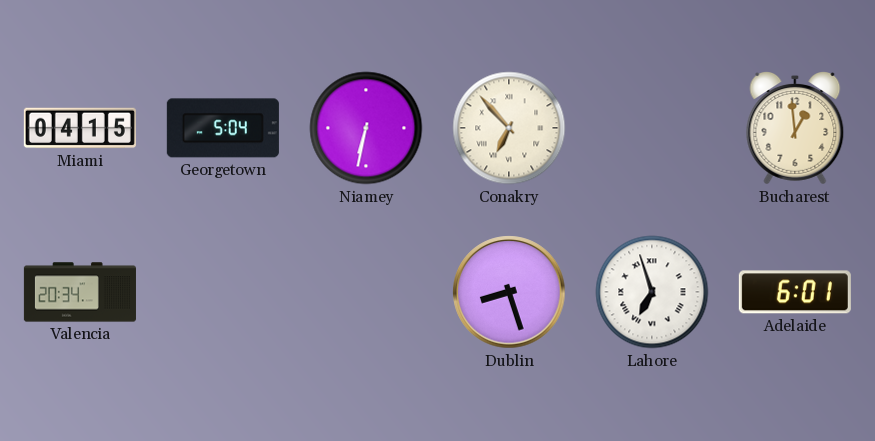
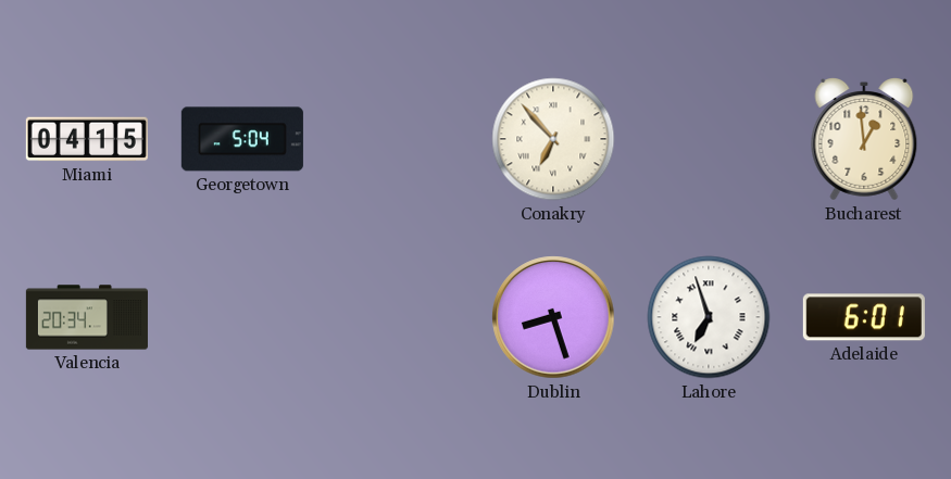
Niamey: 6:32 -> none
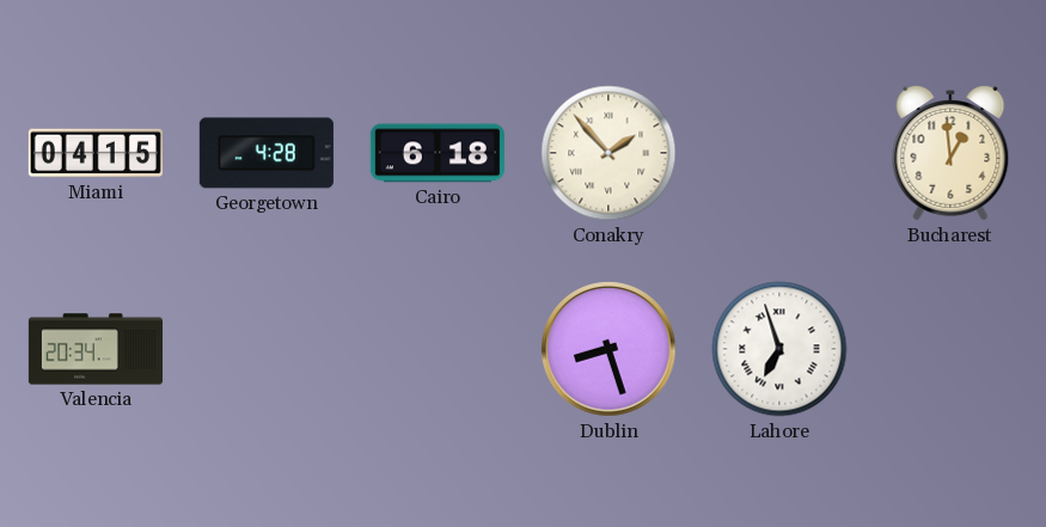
Georgetown: 5:04 -> 4:28
Cairo: none -> 6:18
Conakry: 6:53 -> 1:53
Adelaide: 6:01 -> none
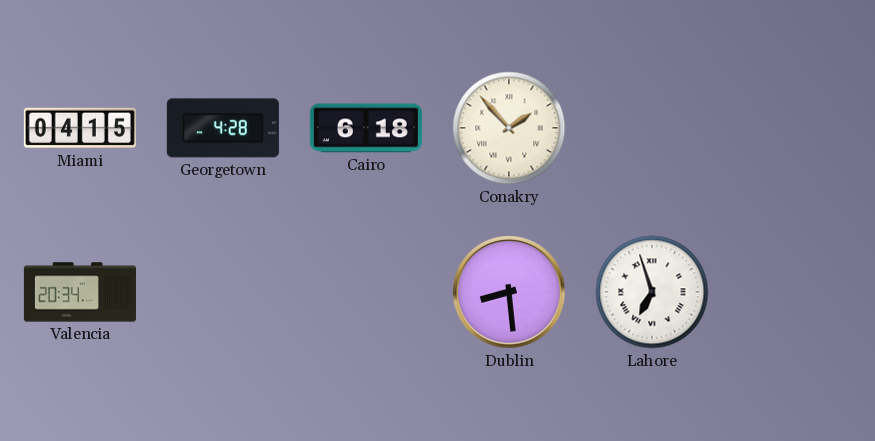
Bucharest: 12:59 -> none
Dublin: 8:27 -> 8:29
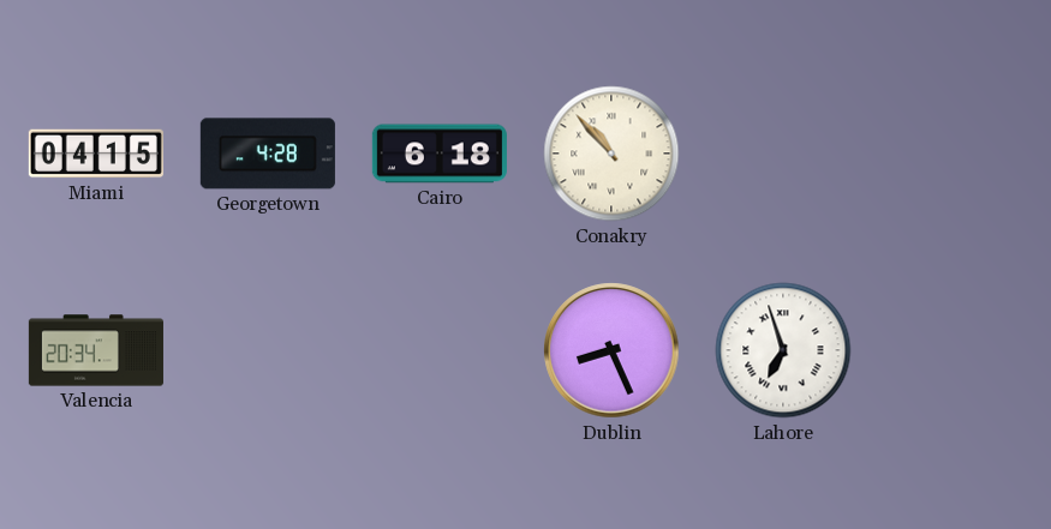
Conakry: 1:53 -> 10:53
Dublin: 8:29 -> 8:26
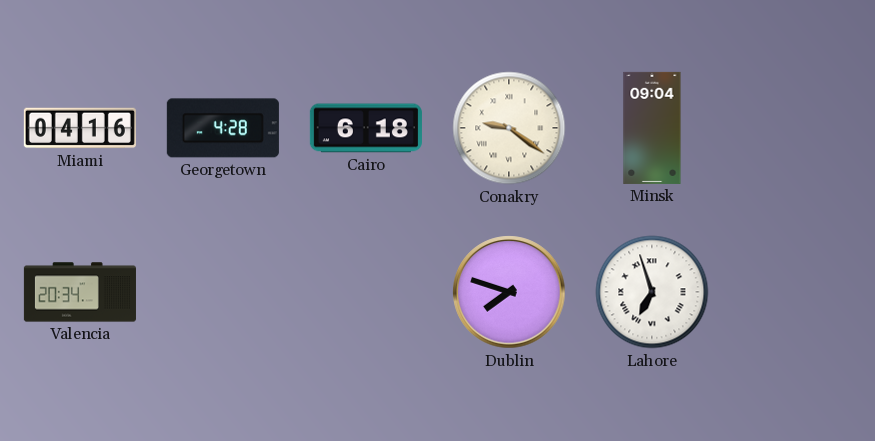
Miami: 04:15 -> 04:16
Conakry: 10:53 -> 9:21
Minsk: none -> 09:04
Dublin: 8:26 -> 7:48
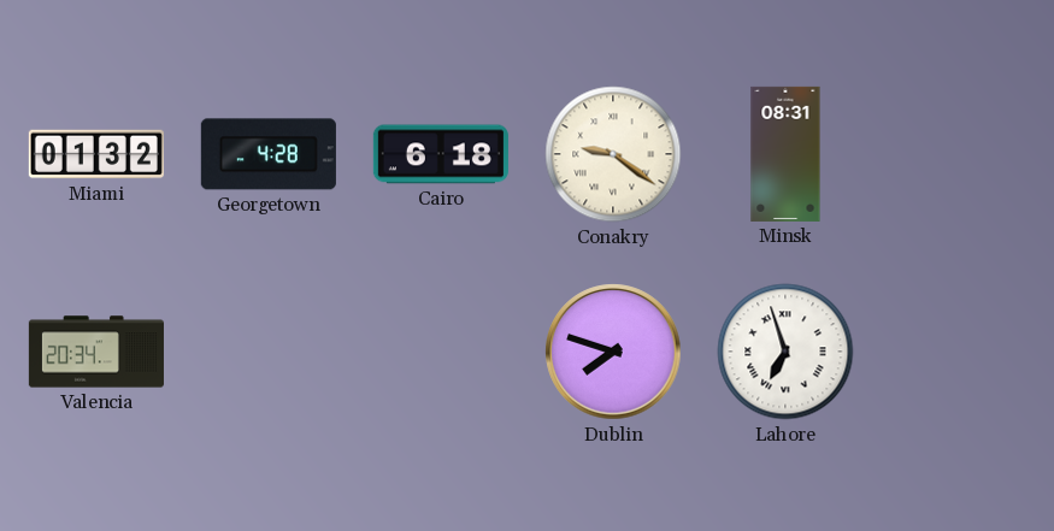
Miami: 04:16 -> 01:32
Minsk: 09:04 -> 08:31
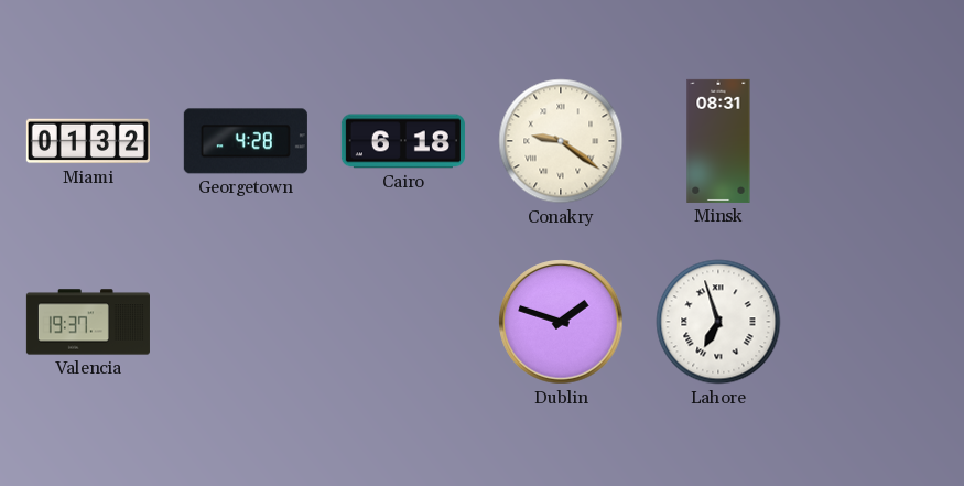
Valencia: 20:34 -> 19:37
Dublin: 7:48 -> 1:48
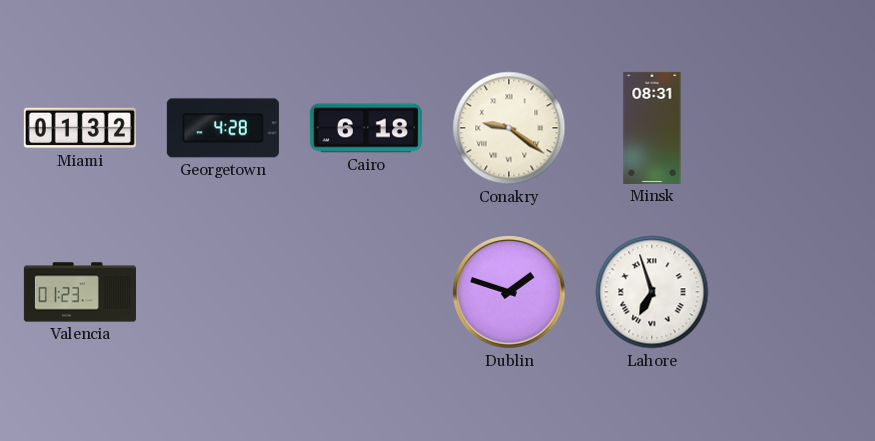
Valencia: 19:37 -> 01:23
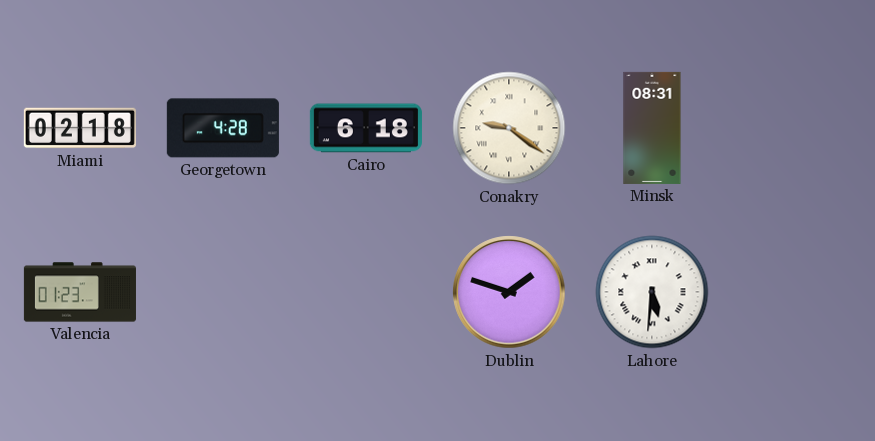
Miami: 01:32 -> 02:18
Lahore: 6:57 -> 5:31
